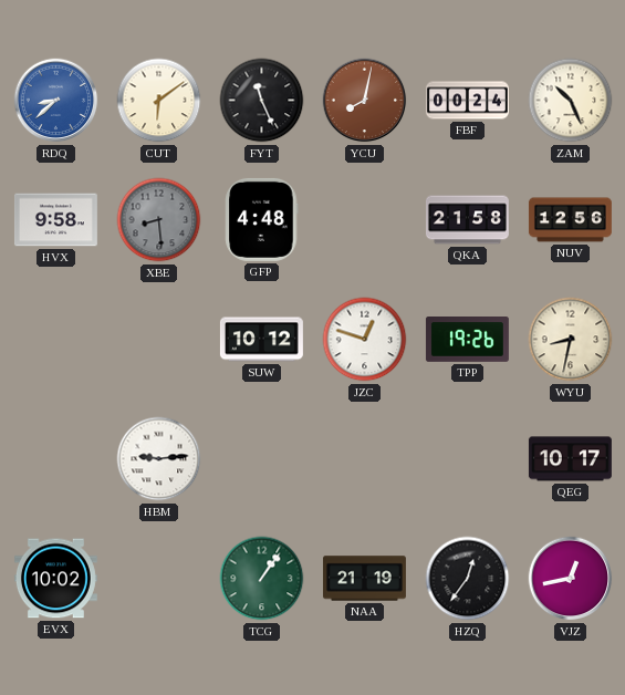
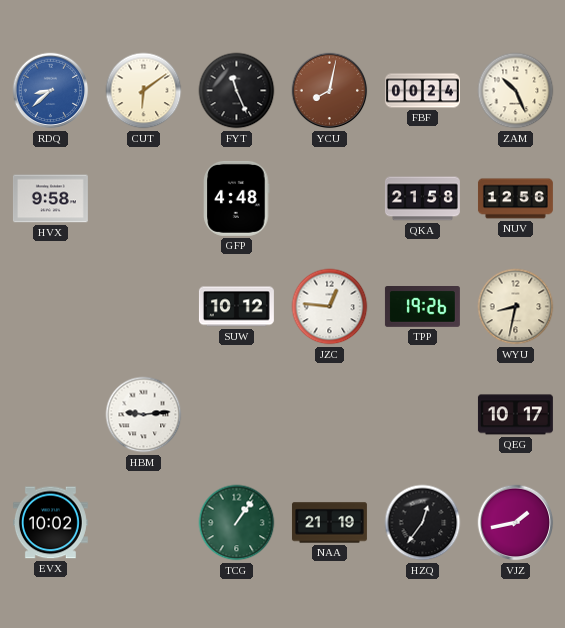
XBE: 8:29 -> none
JZC: 12:48 -> 12:46
VJZ: 12:43 -> 1:43
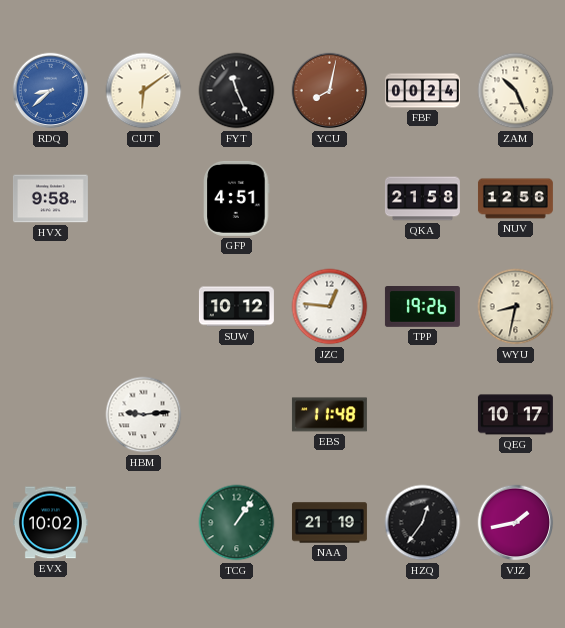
GFP: 4:48 -> 4:51
EBS: none -> 11:48
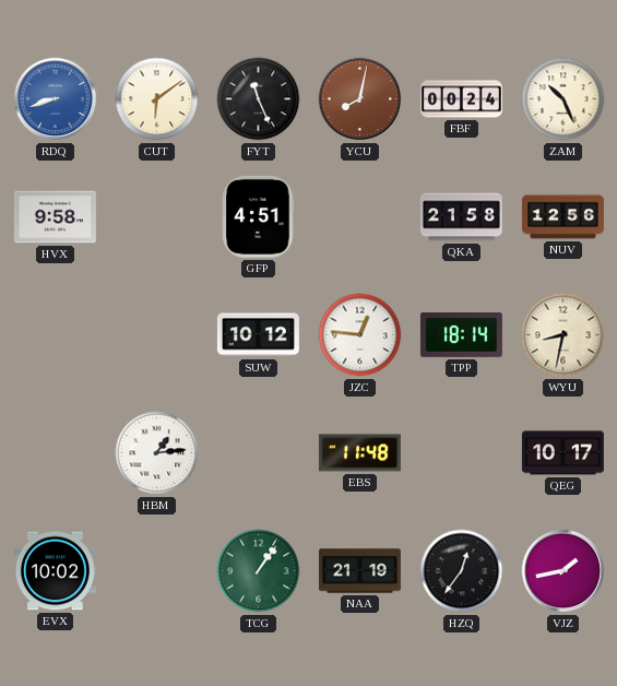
RDQ: 8:38 -> 8:42
TPP: 19:26 -> 18:14
HBM: 9:14 -> 1:14
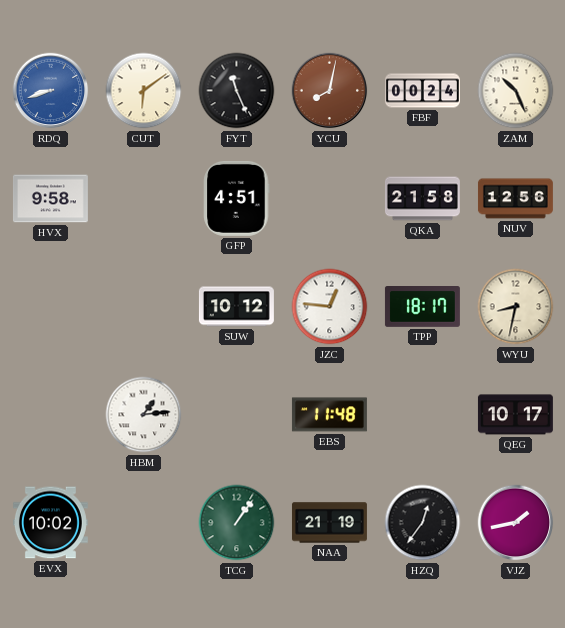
TPP: 18:14 -> 18:17
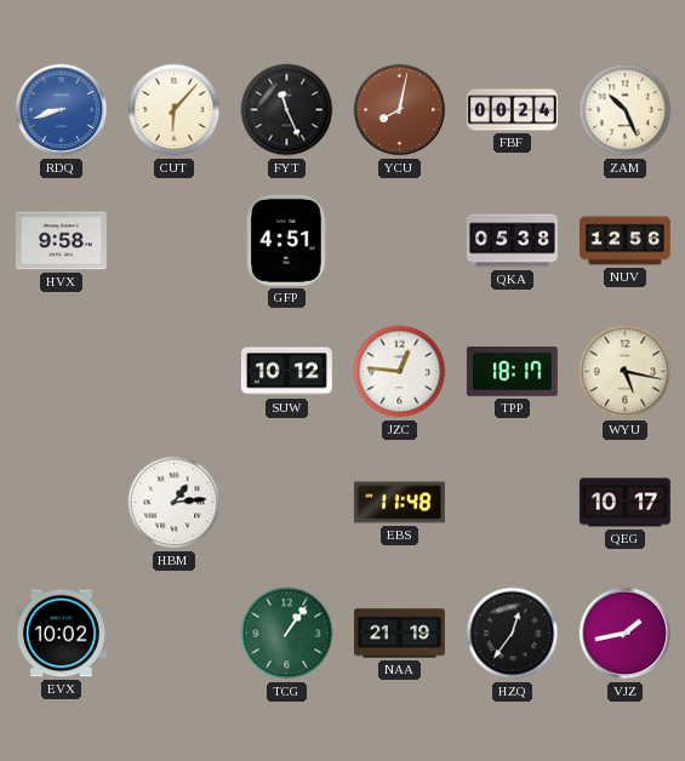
CUT: 6:09 -> 6:07
QKA: 21:58 -> 05:38
WYU: 8:32 -> 5:17
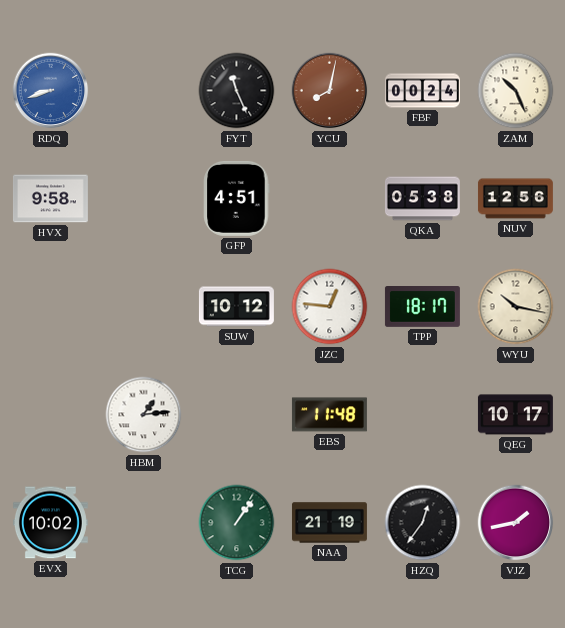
CUT: 6:07 -> none
WYU: 5:17 -> 10:17
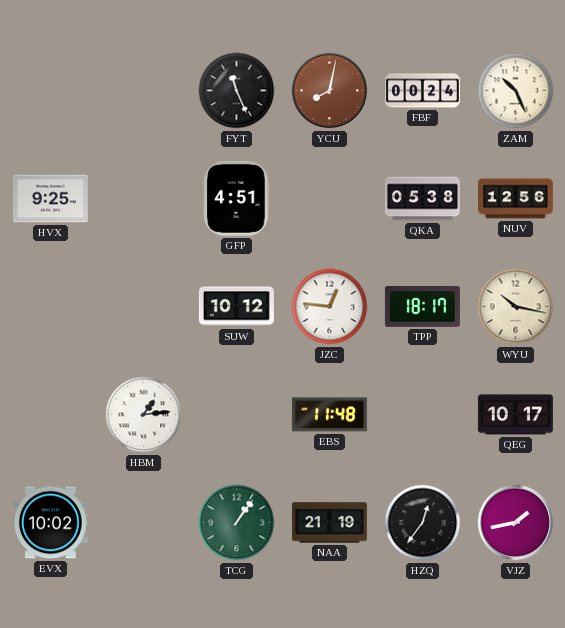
RDQ: 8:42 -> none
HVX: 9:58 -> 9:25
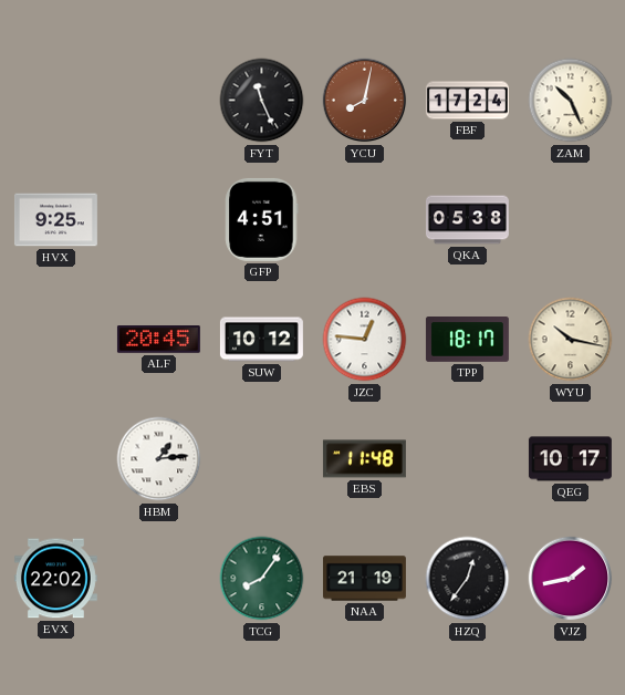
FBF: 00:24 -> 17:24
NUV: 12:56 -> none
ALF: none -> 20:45
EVX: 10:02 -> 22:02
TCG: 1:06 -> 8:06
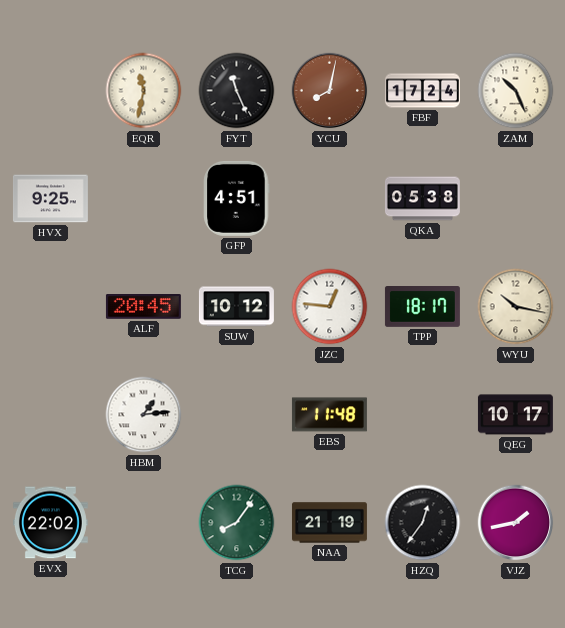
EQR: none -> 11:32
